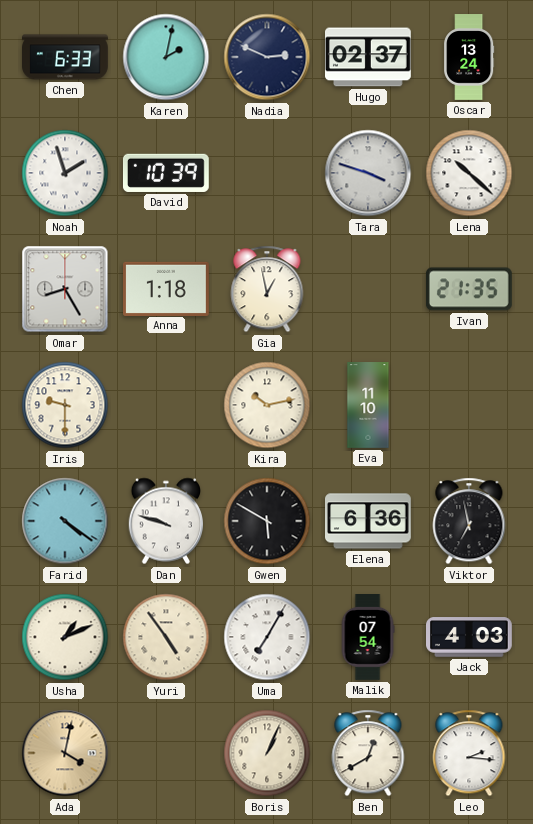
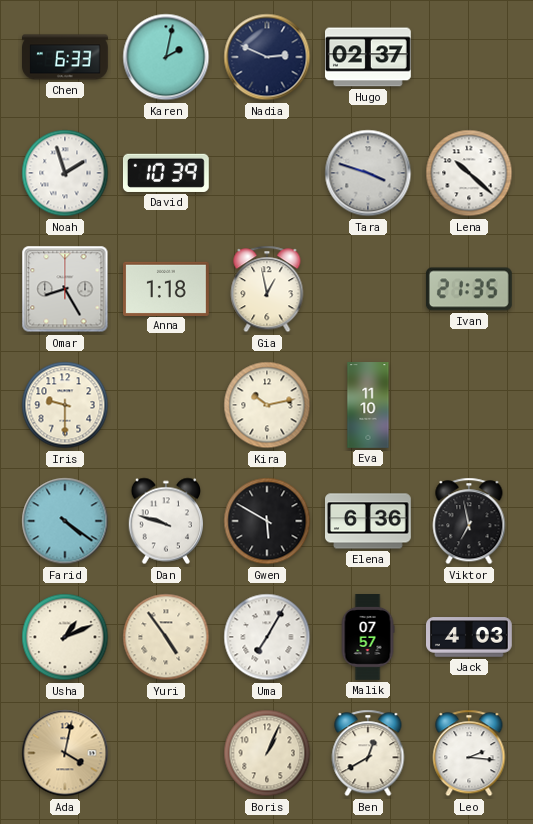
Oscar: 13:24 -> none
Malik: 07:54 -> 07:57
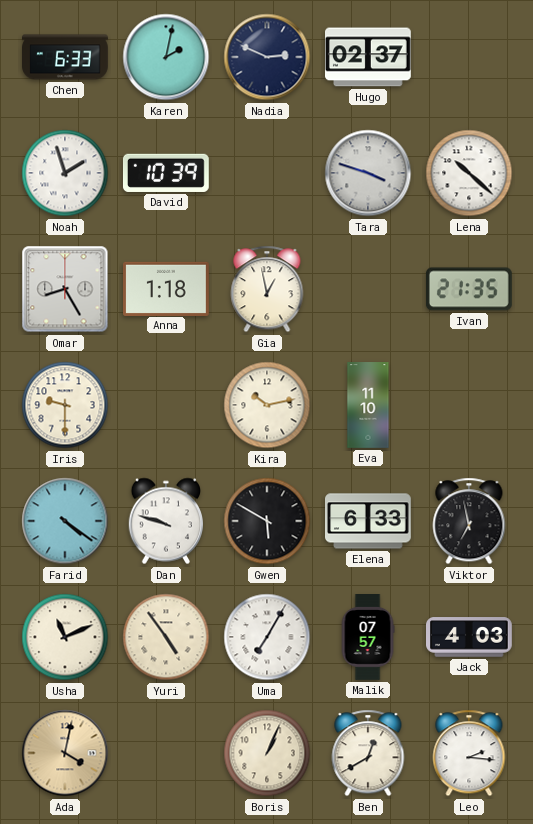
Elena: 6:36 -> 6:33
Usha: 1:11 -> 11:11
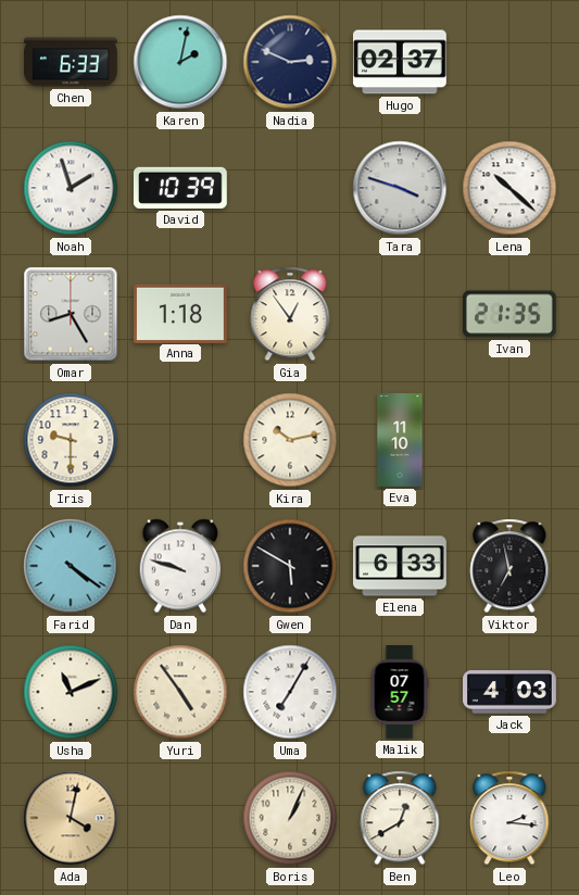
Gia: 12:58 -> 12:54
